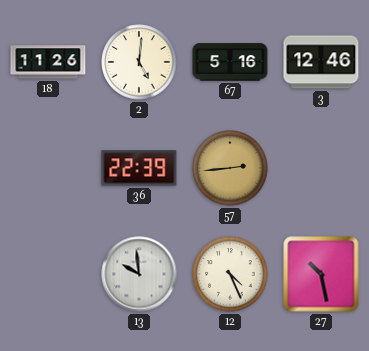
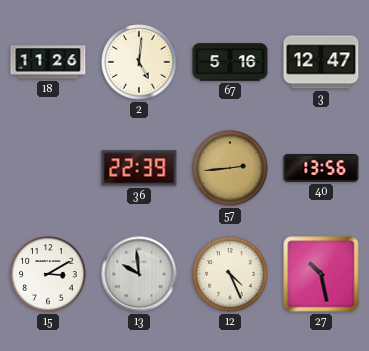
3: 12:46 -> 12:47
40: none -> 13:56
15: none -> 3:10
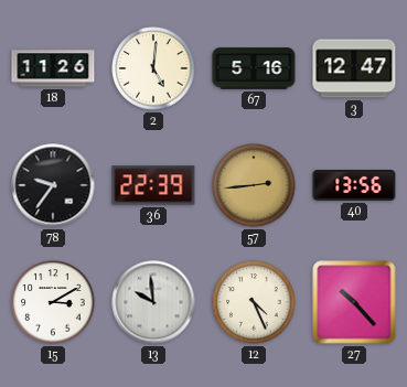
78: none -> 9:36
27: 10:28 -> 10:23
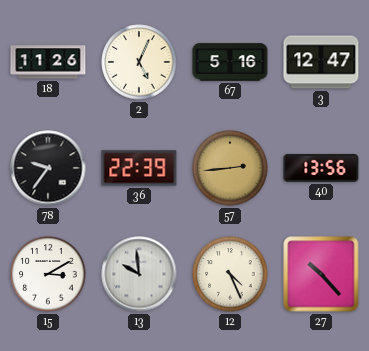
2: 5:01 -> 5:04
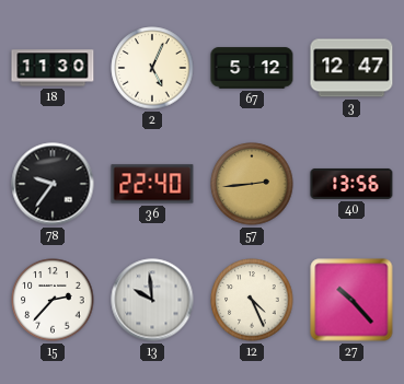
18: 11:26 -> 11:30
67: 5:16 -> 5:12
36: 22:39 -> 22:40
15: 3:10 -> 2:37
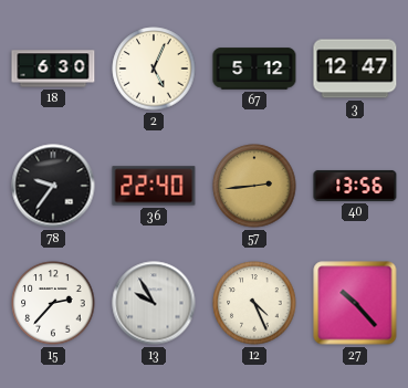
18: 11:30 -> 6:30
13: 9:59 -> 9:55
